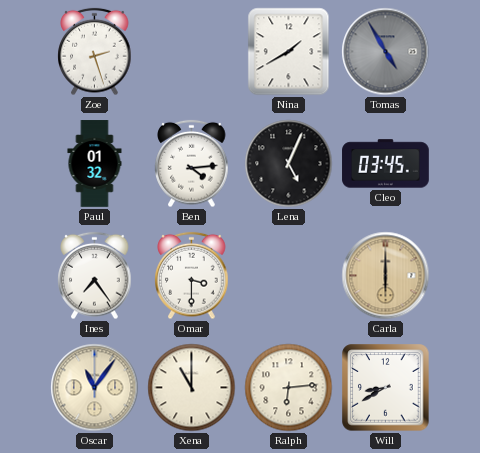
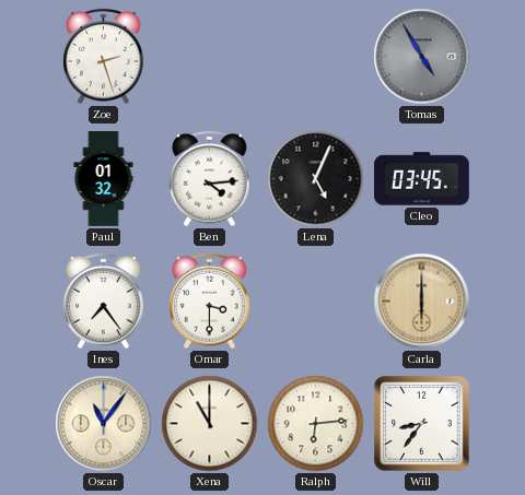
Nina: 1:40 -> none
Will: 8:40 -> 8:36
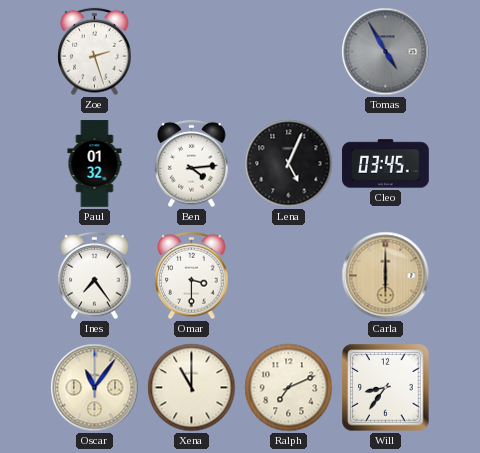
Ralph: 6:14 -> 7:11
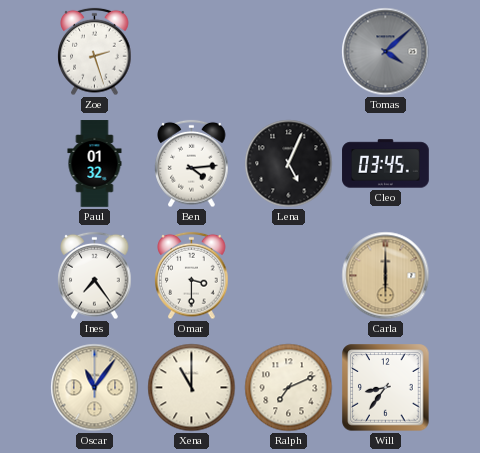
Tomas: 4:55 -> 4:08
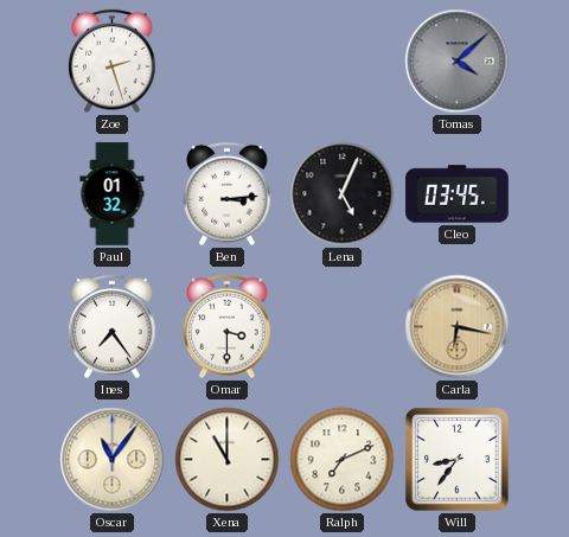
Ben: 4:14 -> 3:14
Carla: 6:00 -> 6:17
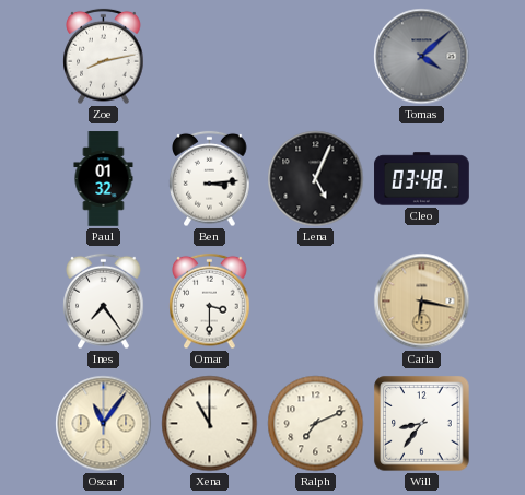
Zoe: 2:27 -> 8:13
Cleo: 03:45 -> 03:48
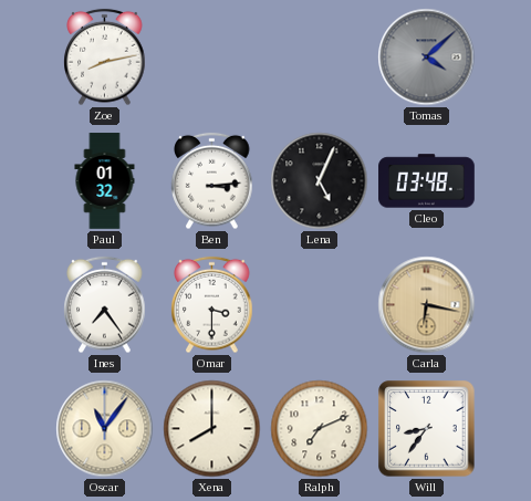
Xena: 11:00 -> 8:00
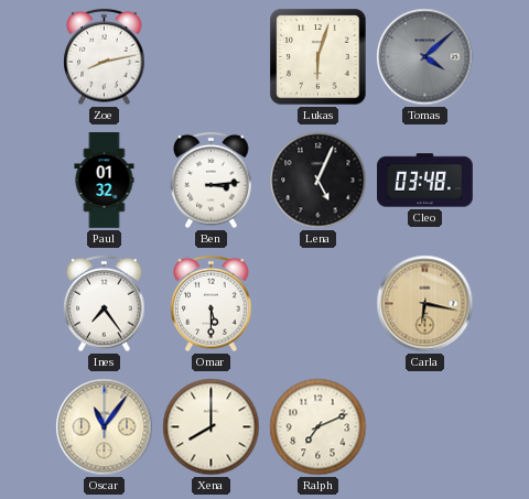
Lukas: none -> 6:03
Omar: 3:30 -> 5:30
Will: 8:36 -> none
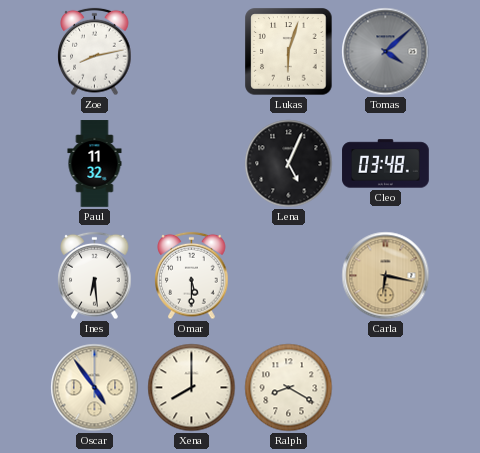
Paul: 01:32 -> 11:32
Ben: 3:14 -> none
Ines: 7:24 -> 6:29
Oscar: 11:06 -> 4:54
Ralph: 7:11 -> 8:20
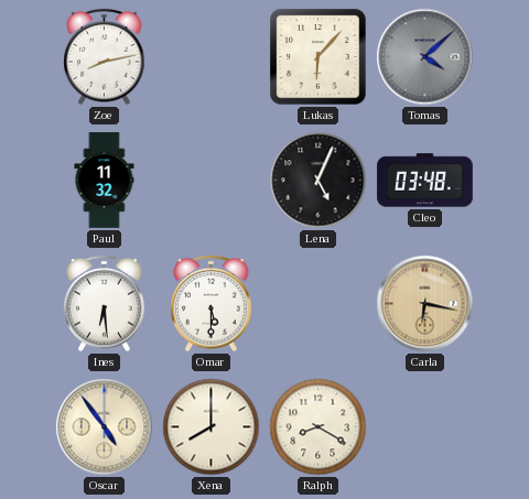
Lukas: 6:03 -> 6:07
